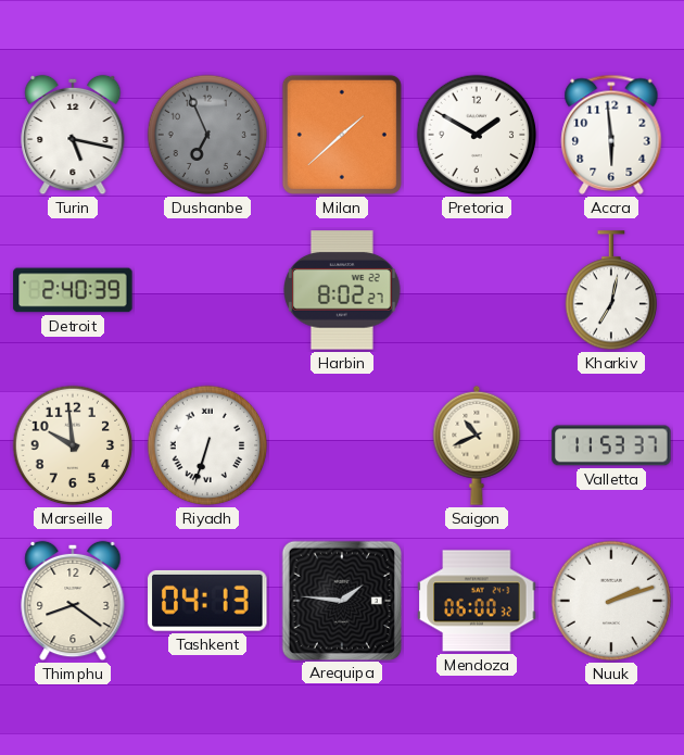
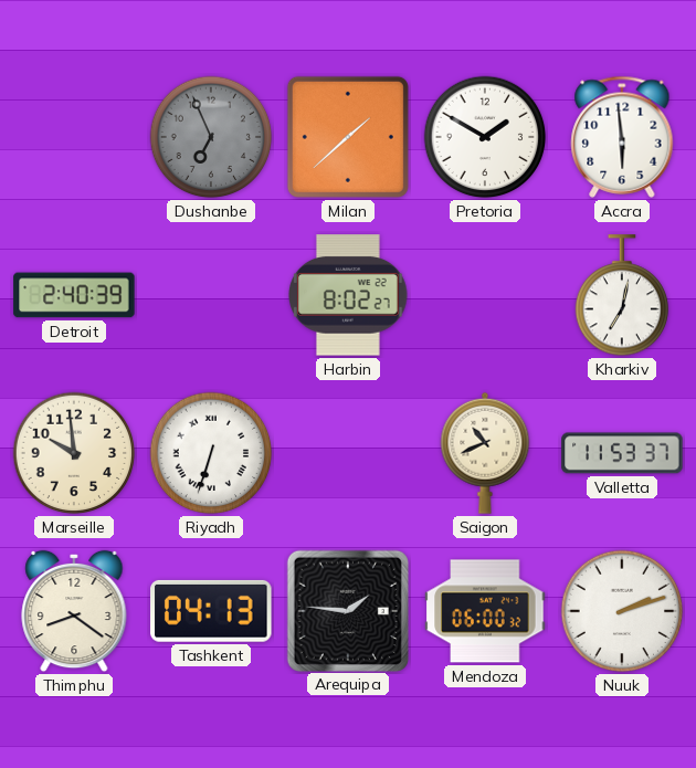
Turin: 5:17 -> none
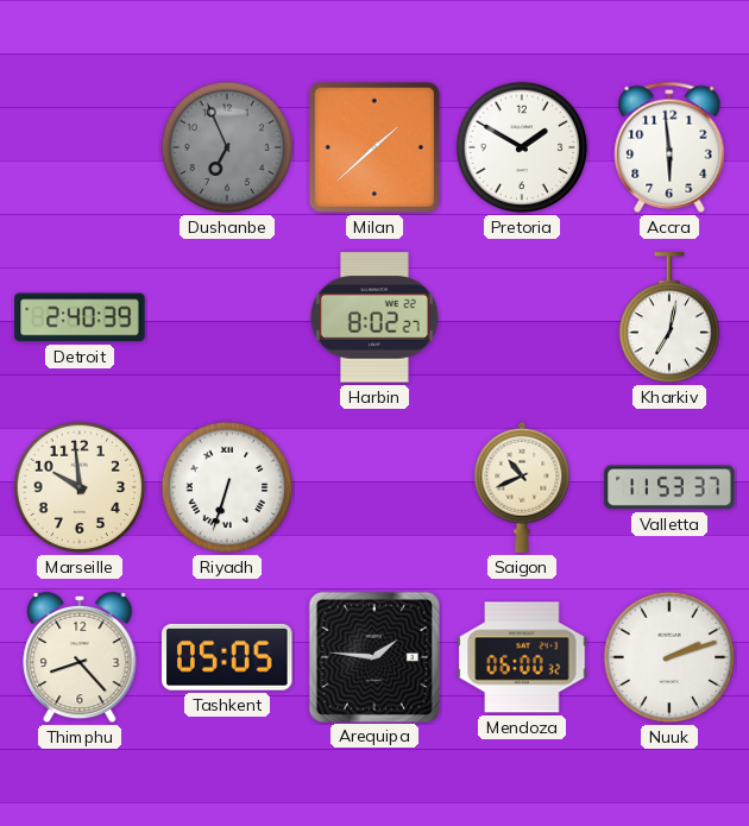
Thimphu: 8:21 -> 8:23
Tashkent: 04:13 -> 05:05
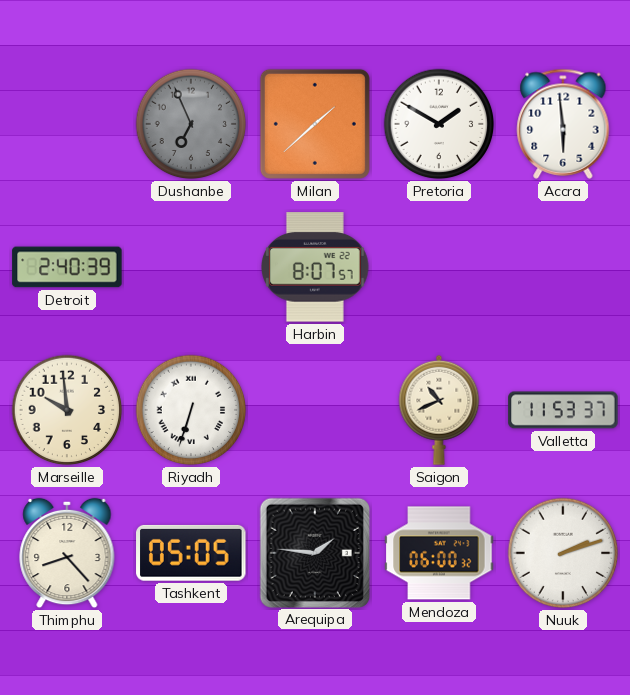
Harbin: 8:02 -> 8:07
Kharkiv: 7:02 -> none
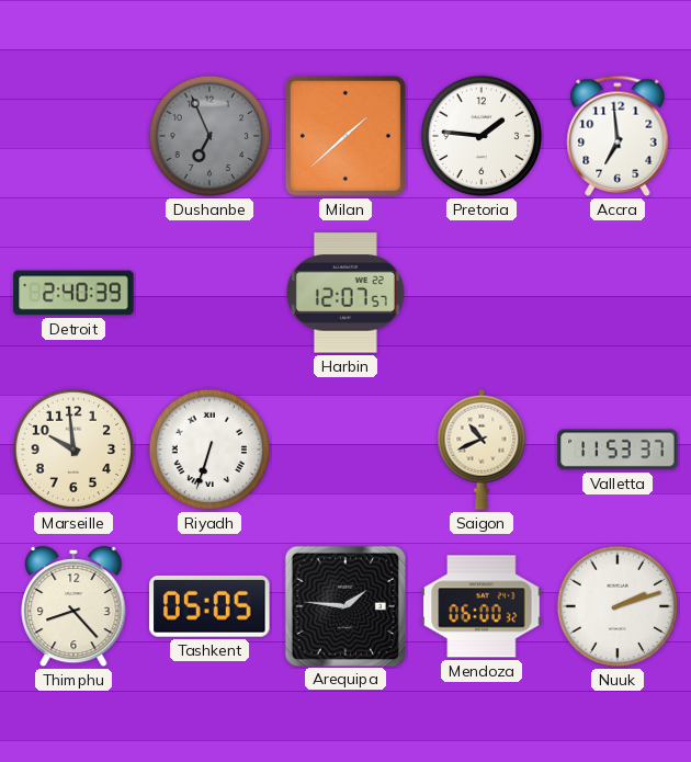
Pretoria: 1:50 -> 1:46
Accra: 5:59 -> 6:59
Harbin: 8:07 -> 12:07
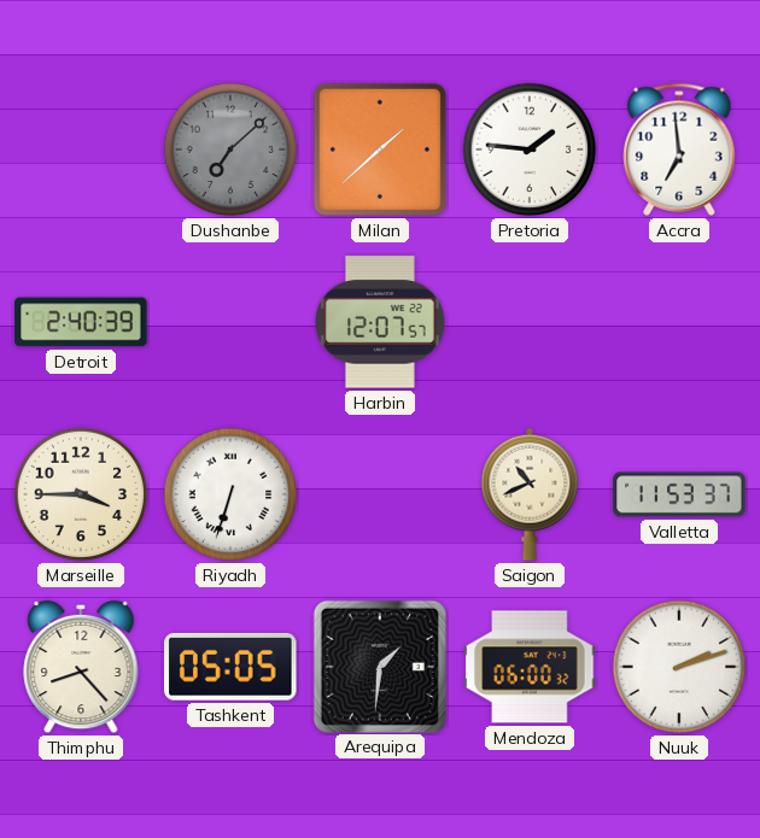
Dushanbe: 6:56 -> 7:08
Marseille: 9:59 -> 3:45
Arequipa: 1:46 -> 1:31
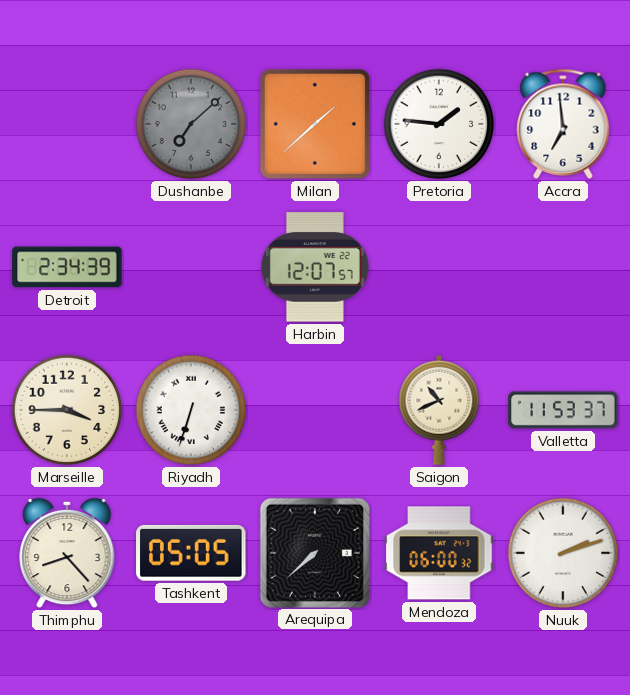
Detroit: 2:40 -> 2:34
Arequipa: 1:31 -> 7:38
